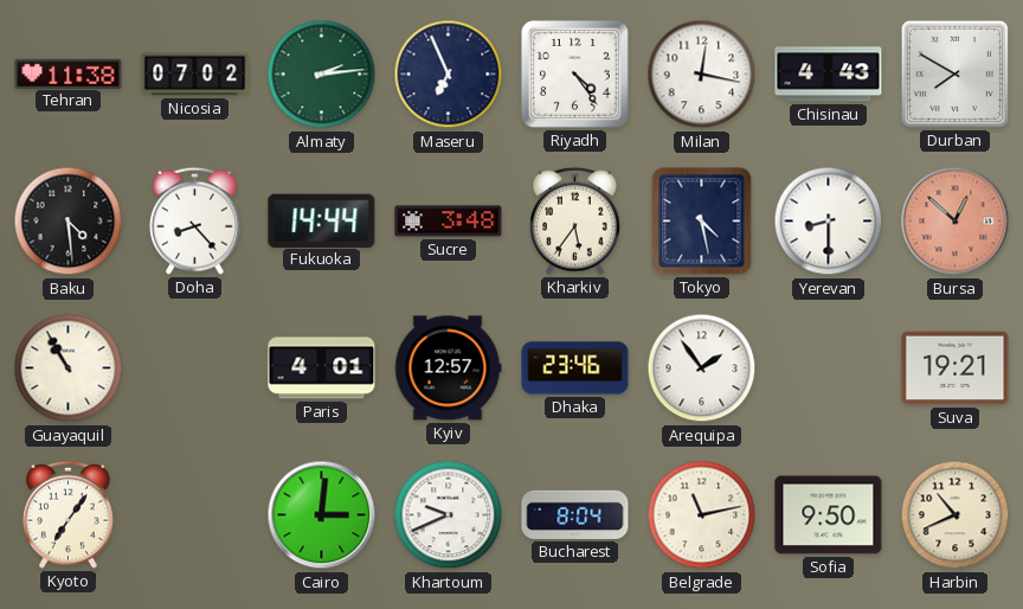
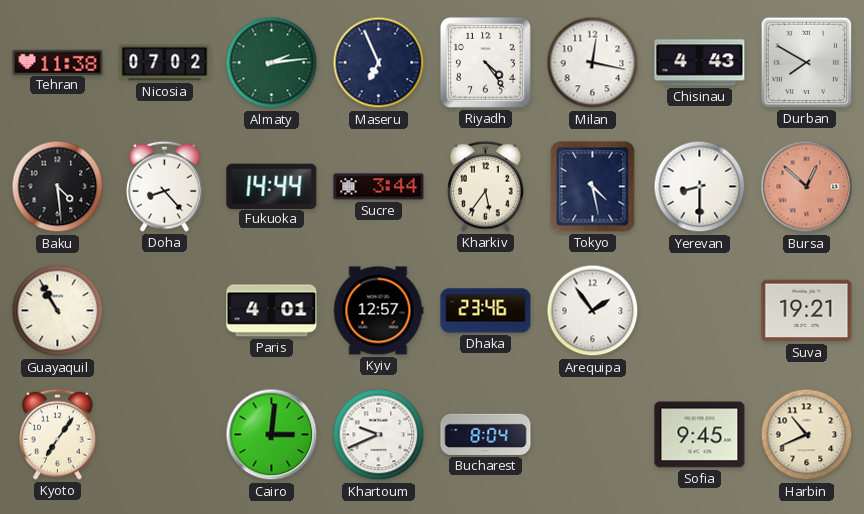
Sucre: 3:48 -> 3:44
Belgrade: 11:13 -> none
Sofia: 9:50 -> 9:45
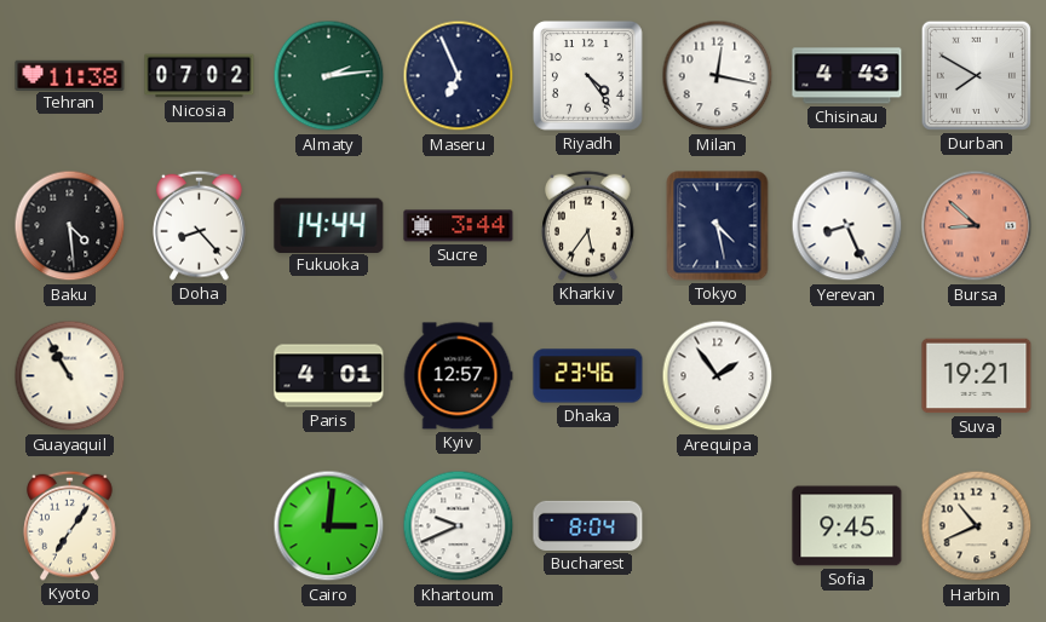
Yerevan: 8:30 -> 8:26
Bursa: 12:52 -> 8:52
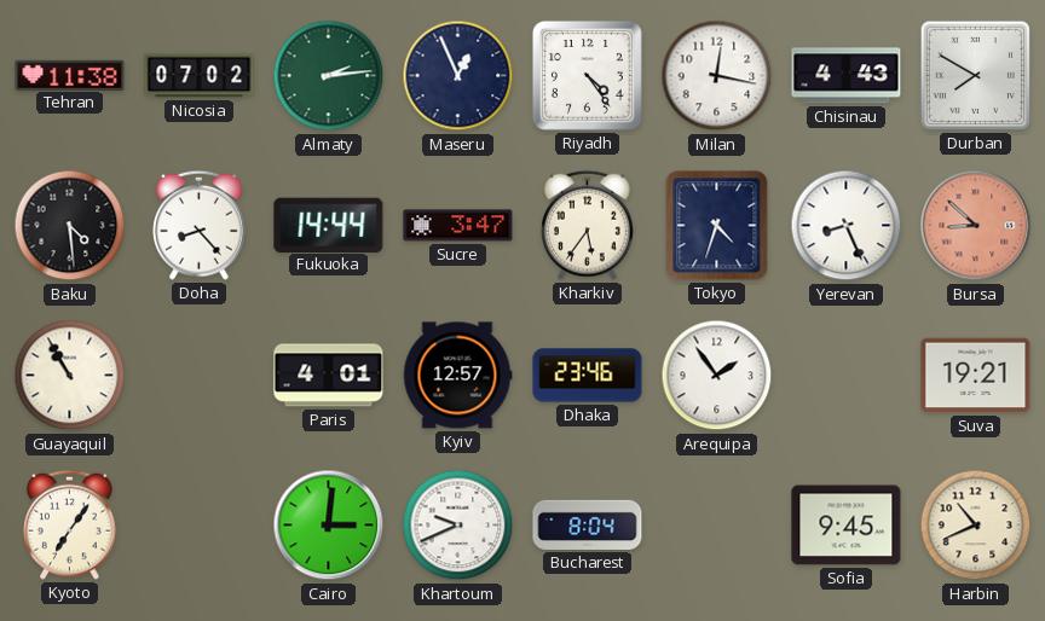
Maseru: 6:56 -> 12:56
Sucre: 3:44 -> 3:47
Tokyo: 4:28 -> 4:33
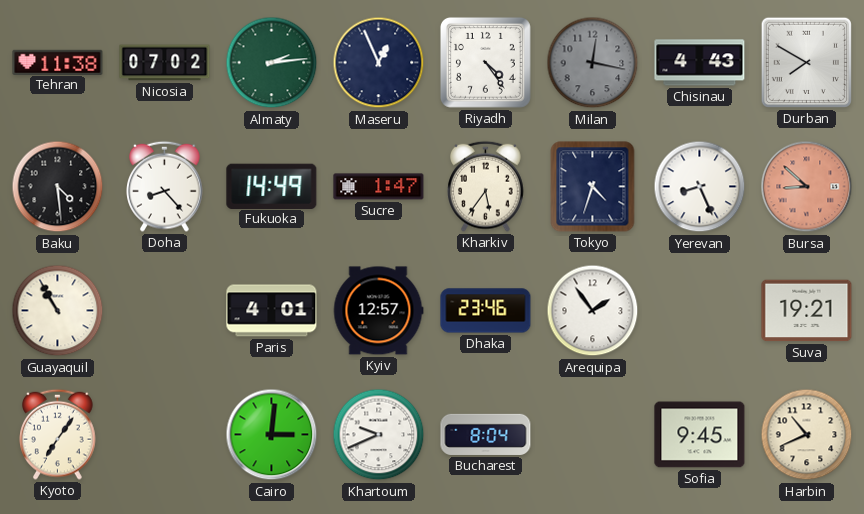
Milan dial: white -> grey
Fukuoka: 14:44 -> 14:49
Sucre: 3:47 -> 1:47
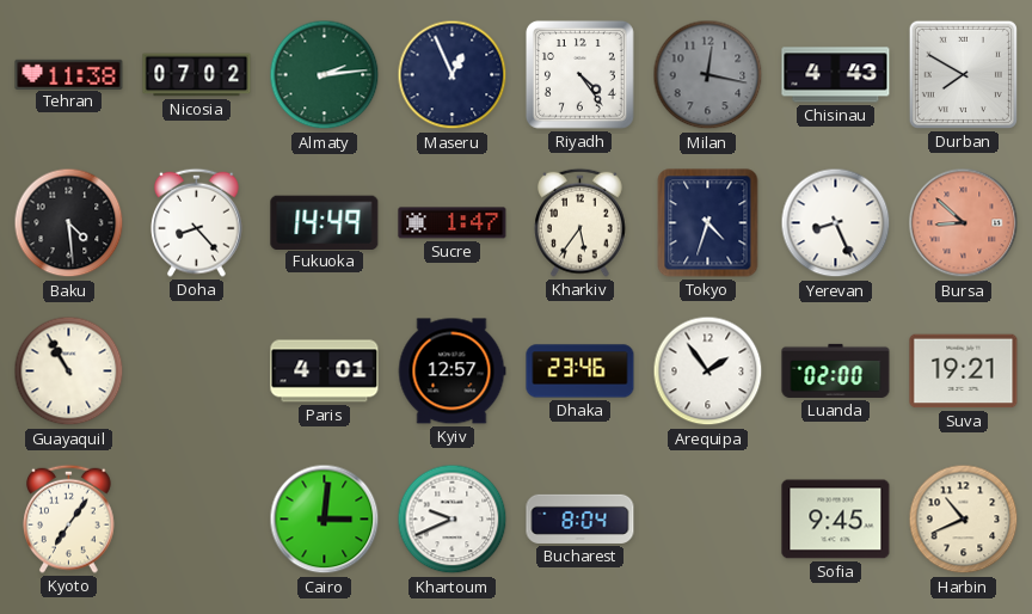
Luanda: none -> 02:00
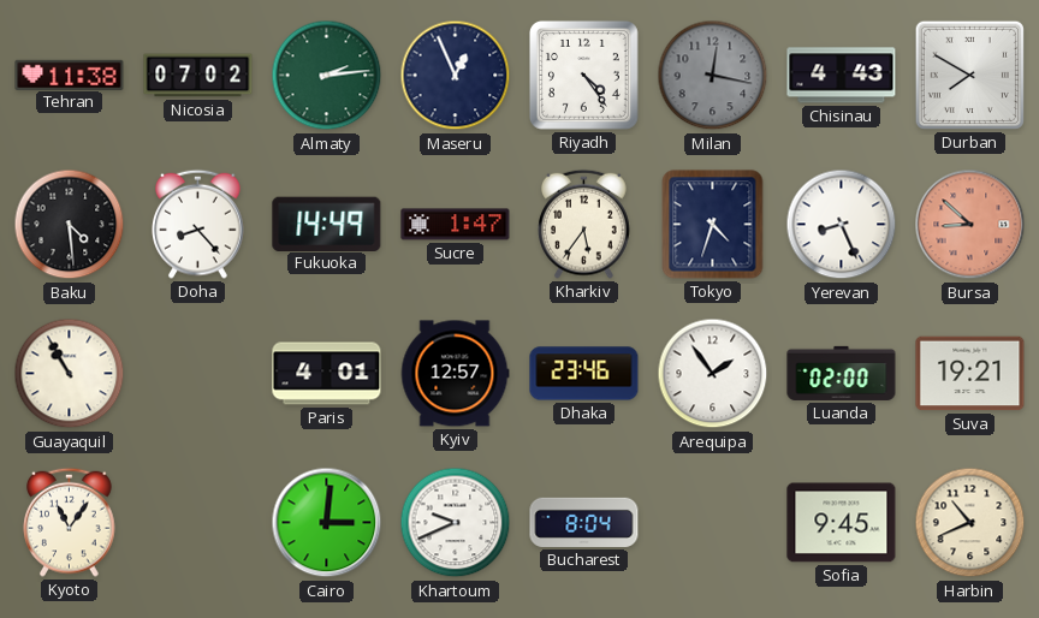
Kyoto: 7:06 -> 11:06
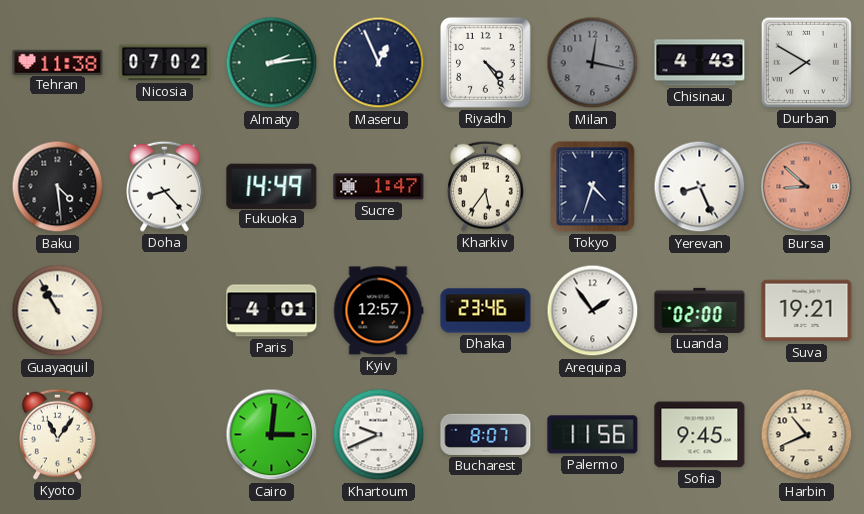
Bucharest: 8:04 -> 8:07
Palermo: none -> 11:56
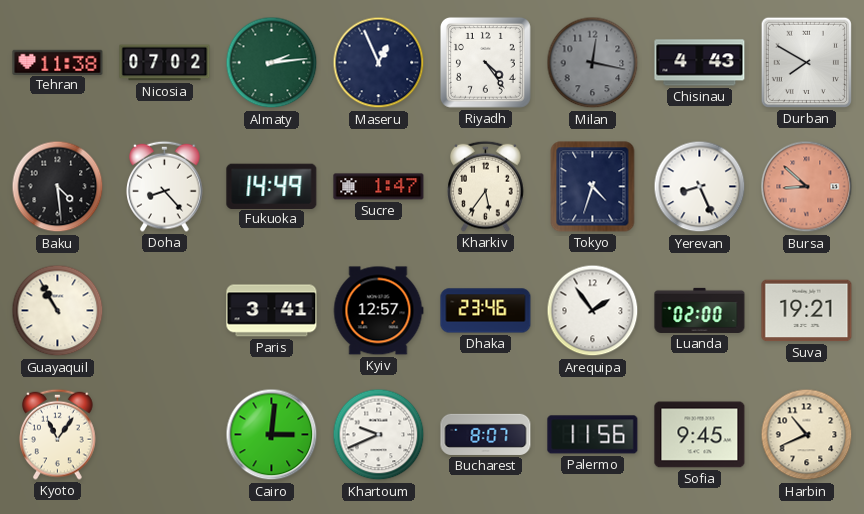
Paris: 4:01 -> 3:41
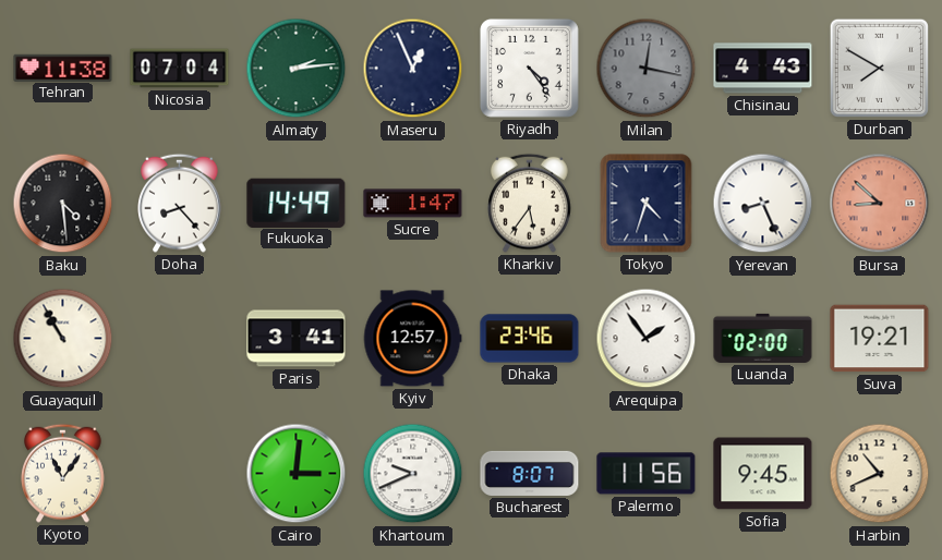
Nicosia: 07:02 -> 07:04
